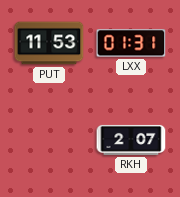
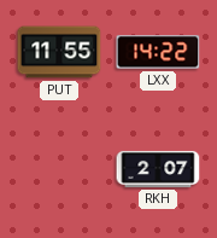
PUT: 11:53 -> 11:55
LXX: 01:31 -> 14:22
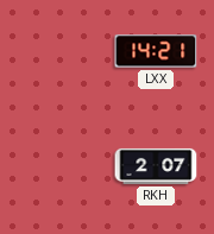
PUT: 11:55 -> none
LXX: 14:22 -> 14:21
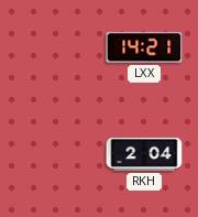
RKH: 2:07 -> 2:04
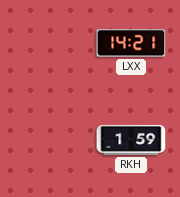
RKH: 2:04 -> 1:59
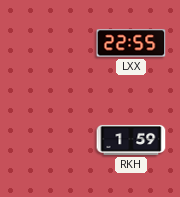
LXX: 14:21 -> 22:55
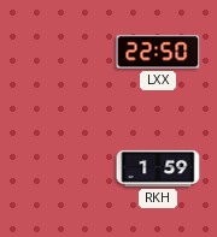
LXX: 22:55 -> 22:50
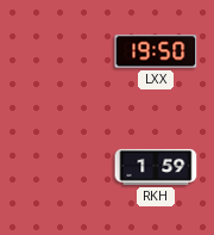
LXX: 22:50 -> 19:50
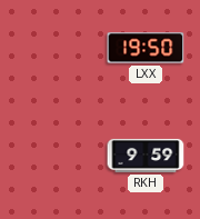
RKH: 1:59 -> 9:59
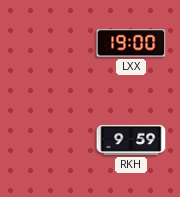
LXX: 19:50 -> 19:00
